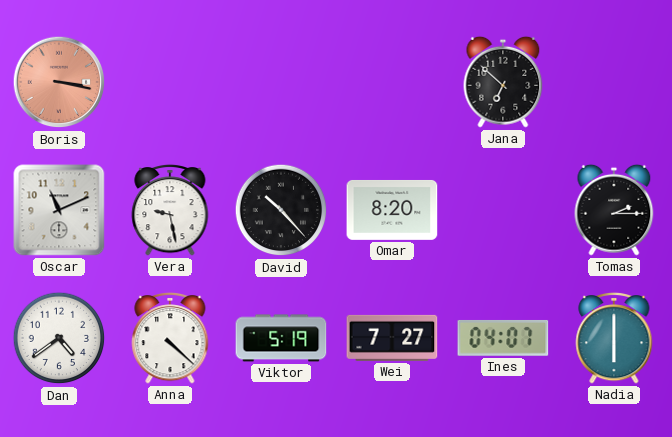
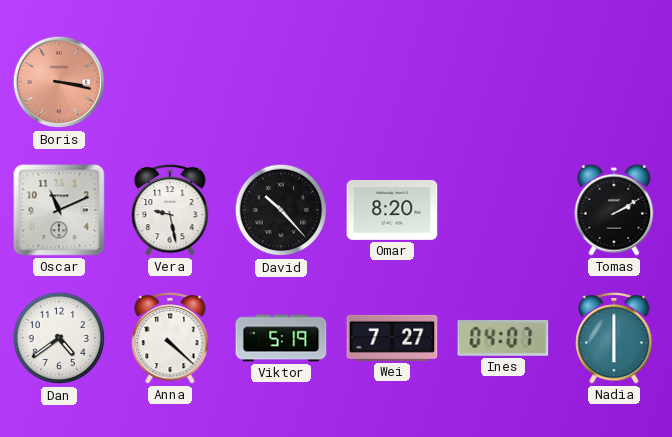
Jana: 6:52 -> none
Tomas: 2:15 -> 2:10
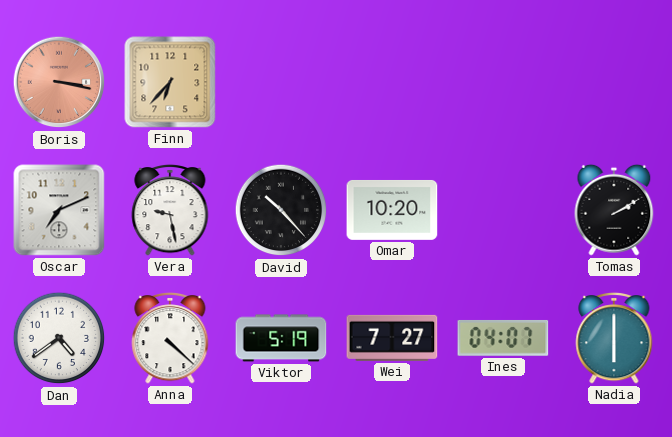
Finn: none -> 6:37
Oscar: 11:11 -> 7:11
Omar: 8:20 -> 10:20
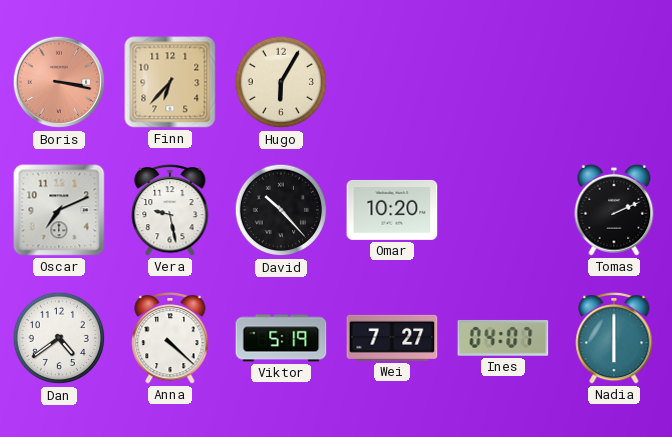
Hugo: none -> 6:05
Tomas: 2:10 -> 2:11
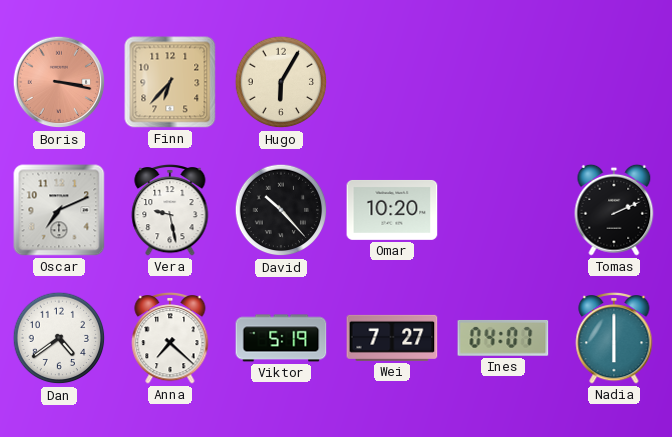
Anna: 4:22 -> 7:22
